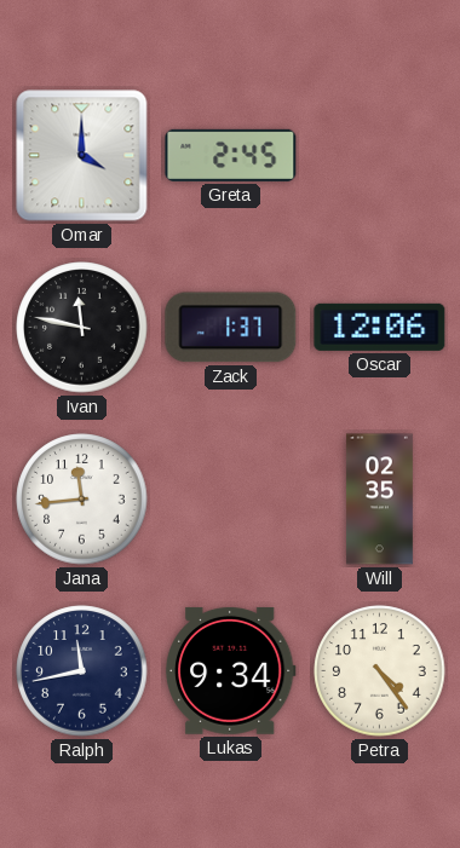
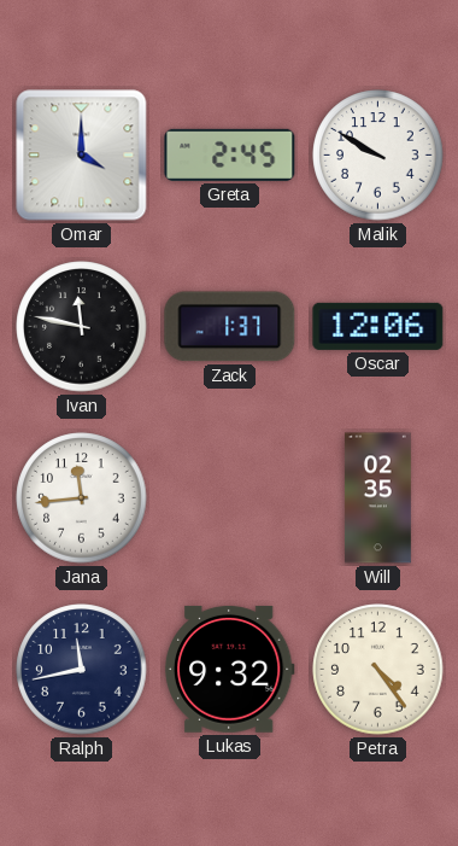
Malik: none -> 9:50
Lukas: 9:34 -> 9:32
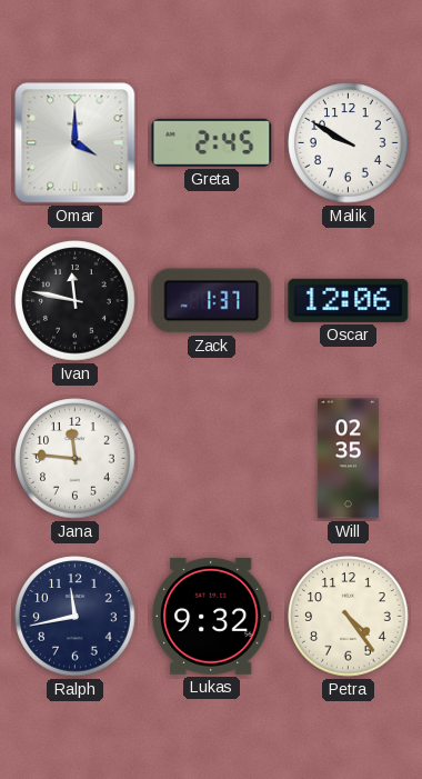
Jana: 11:44 -> 11:46
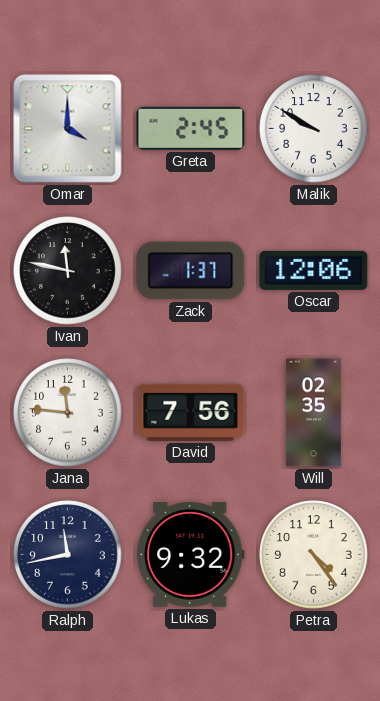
David: none -> 7:56
